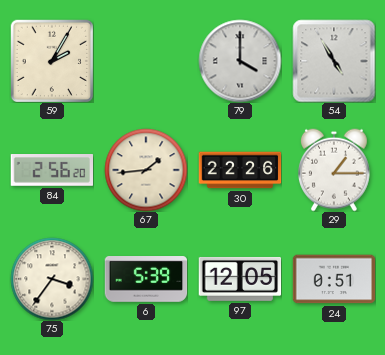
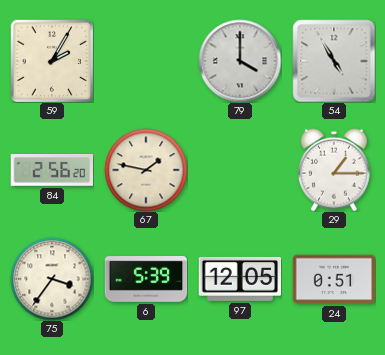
67: 1:44 -> 1:47
30: 22:26 -> none
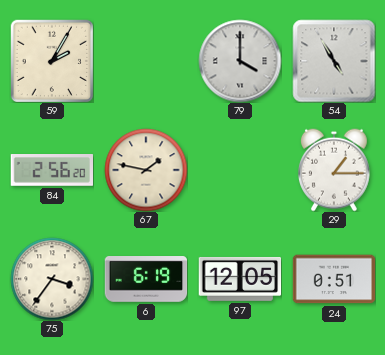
6: 5:39 -> 6:19
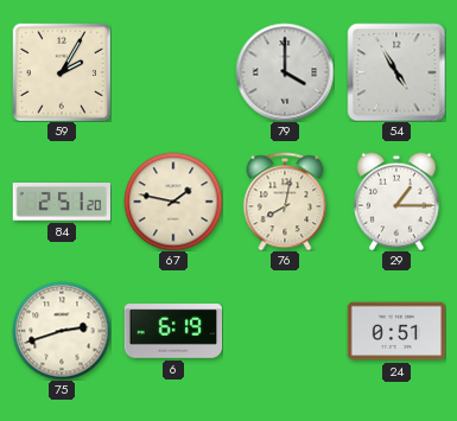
84: 2:56 -> 2:51
76: none -> 8:02
75: 3:36 -> 2:42
97: 12:05 -> none
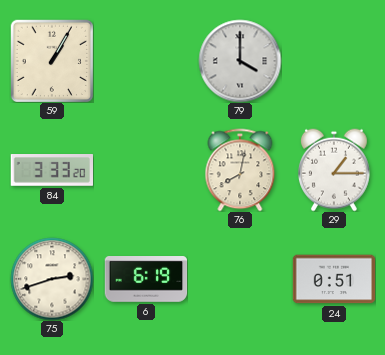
59: 2:05 -> 1:05
54: 4:55 -> none
84: 2:51 -> 3:33
67: 1:47 -> none
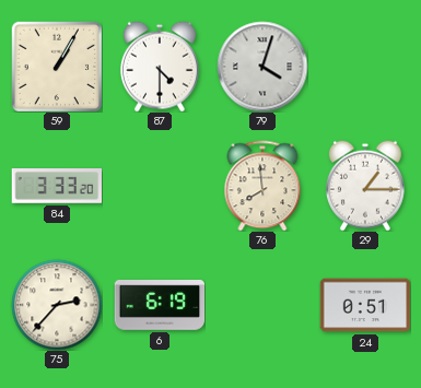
87: none -> 4:30
79: 4:00 -> 4:03
76: 8:02 -> 7:59
75: 2:42 -> 2:37
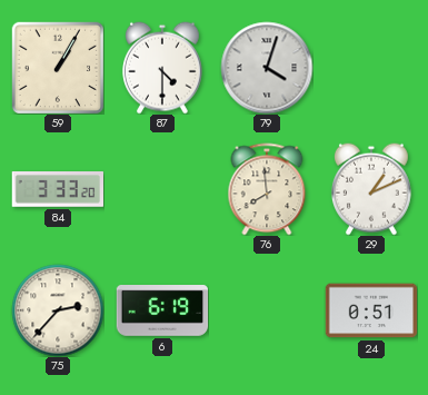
29: 1:15 -> 1:11
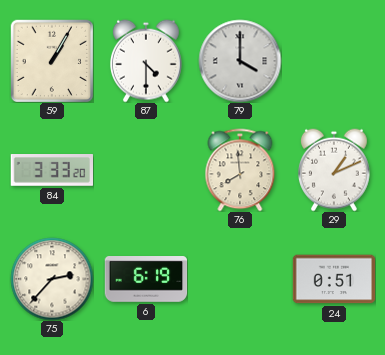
79: 4:03 -> 4:00
